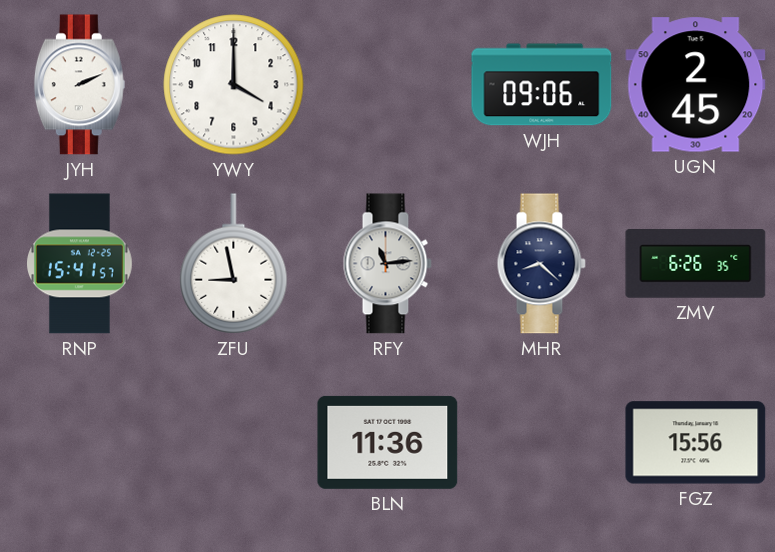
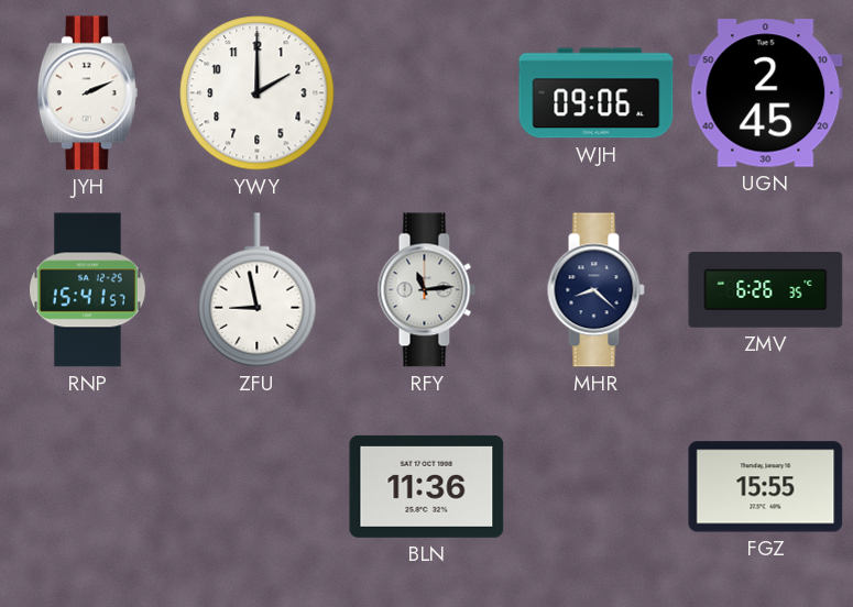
YWY: 4:00 -> 2:00
FGZ: 15:56 -> 15:55
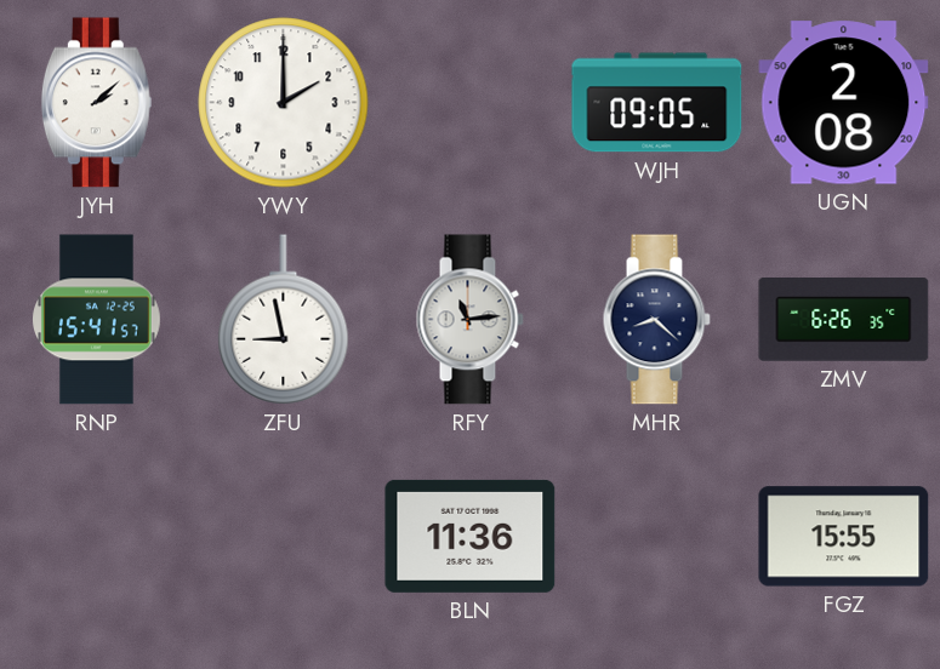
JYH: 2:11 -> 2:08
WJH: 09:06 -> 09:05
UGN: 2:45 -> 2:08
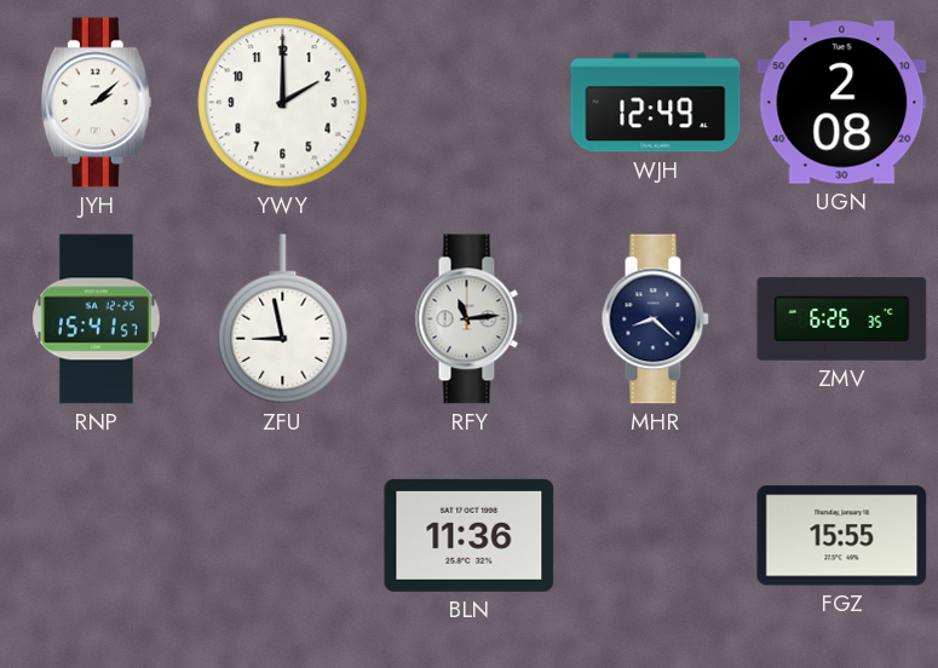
WJH: 09:05 -> 12:49
